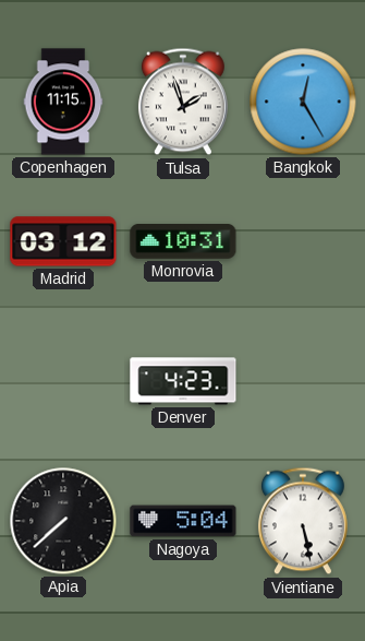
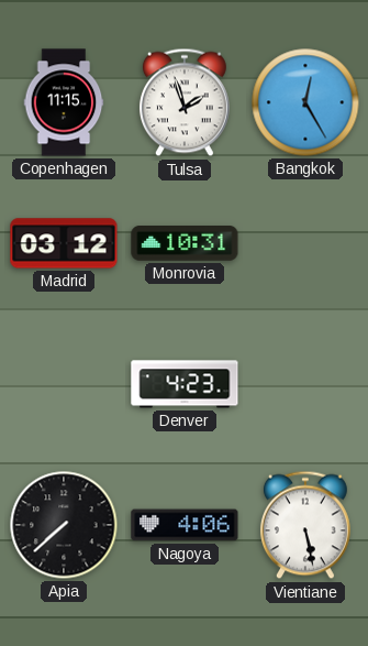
Nagoya: 5:04 -> 4:06
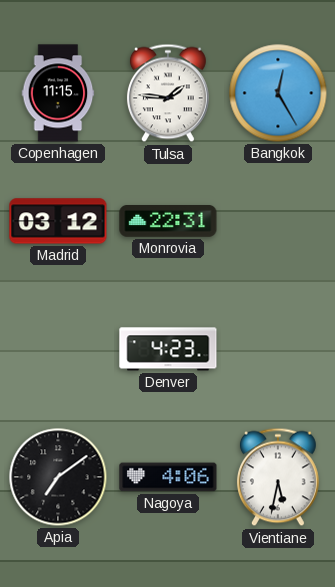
Tulsa: 1:57 -> 1:46
Monrovia: 10:31 -> 22:31
Apia: 7:38 -> 7:09
Vientiane: 5:28 -> 5:32
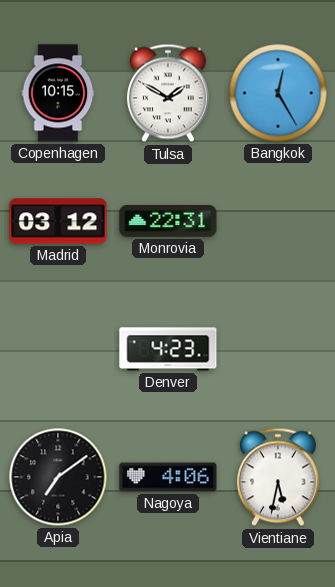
Copenhagen: 11:15 -> 10:15
Tulsa: 1:46 -> 1:50
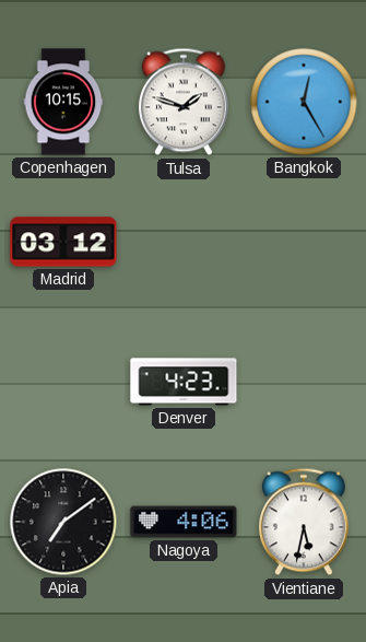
Tulsa: 1:50 -> 1:48
Monrovia: 22:31 -> none
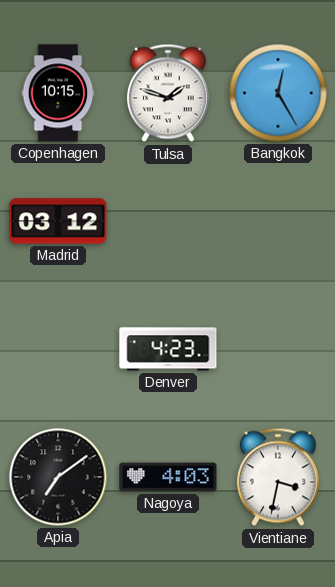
Nagoya: 4:06 -> 4:03
Vientiane: 5:32 -> 3:32
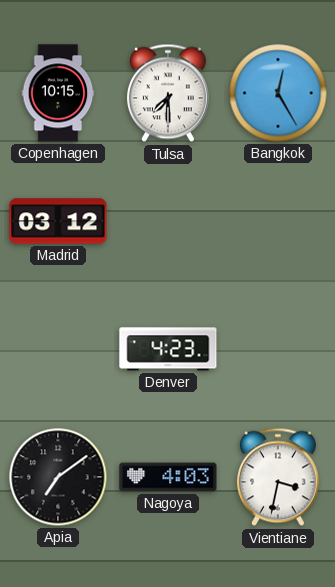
Tulsa: 1:48 -> 7:30
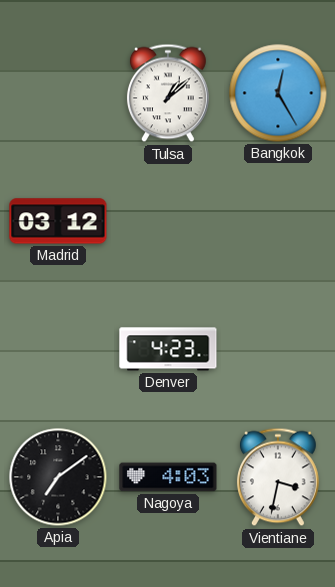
Copenhagen: 10:15 -> none
Tulsa: 7:30 -> 1:08
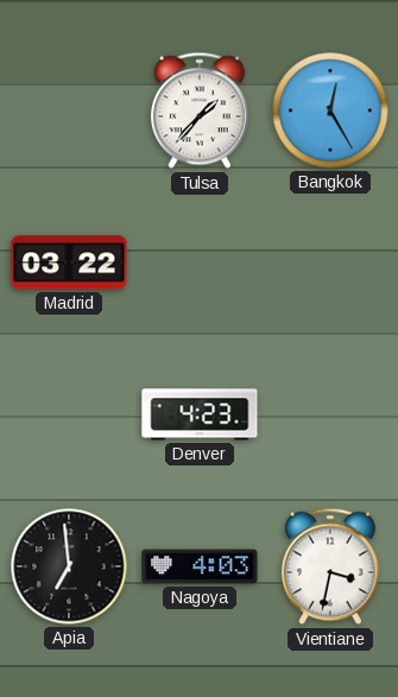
Tulsa: 1:08 -> 1:37
Madrid: 03:12 -> 03:22
Apia: 7:09 -> 6:59
